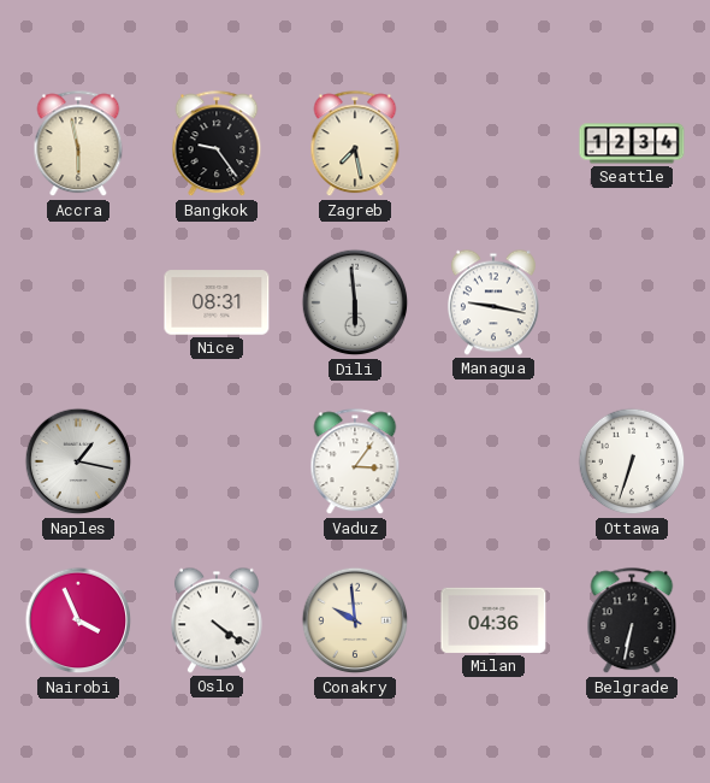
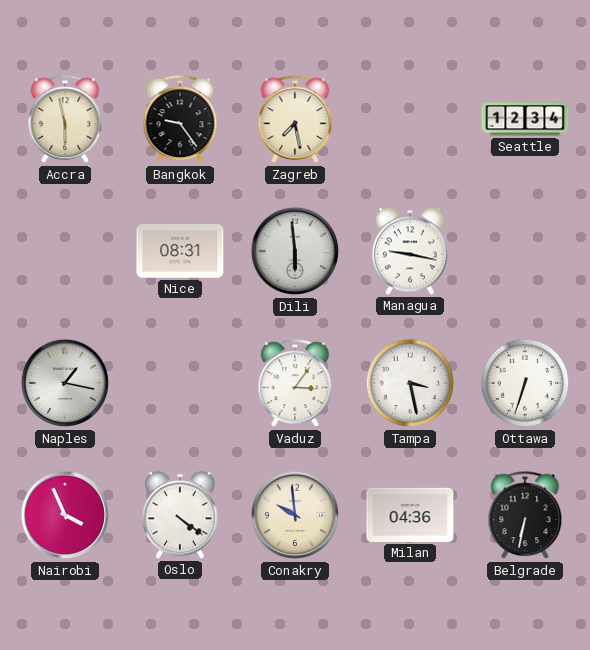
Tampa: none -> 3:28
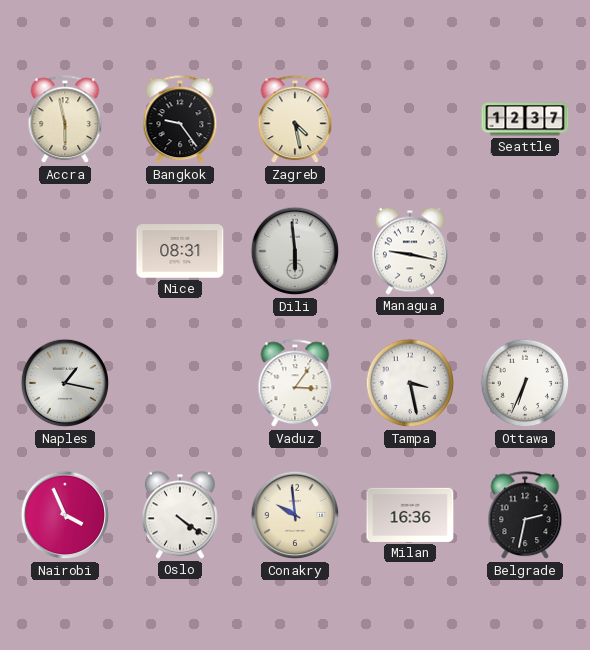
Zagreb: 7:28 -> 4:28
Seattle: 12:34 -> 12:37
Ottawa: 6:33 -> 6:34
Milan: 04:36 -> 16:36
Belgrade: 6:32 -> 2:32
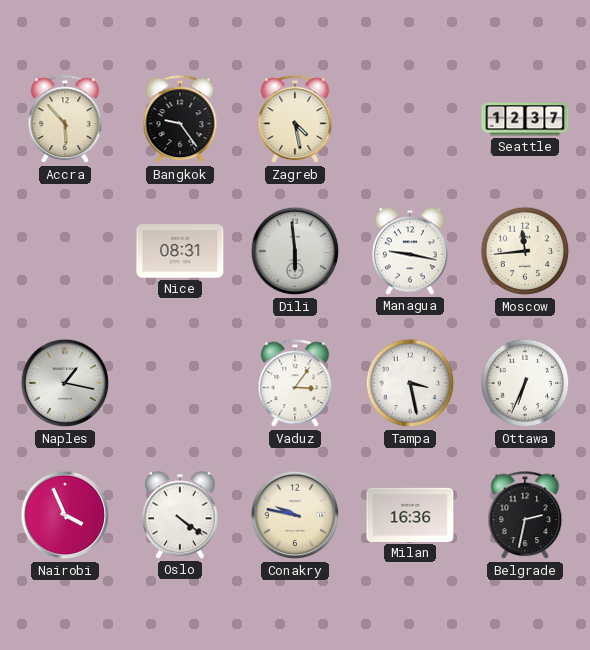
Accra: 5:58 -> 5:53
Moscow: none -> 11:44
Conakry: 9:59 -> 9:47
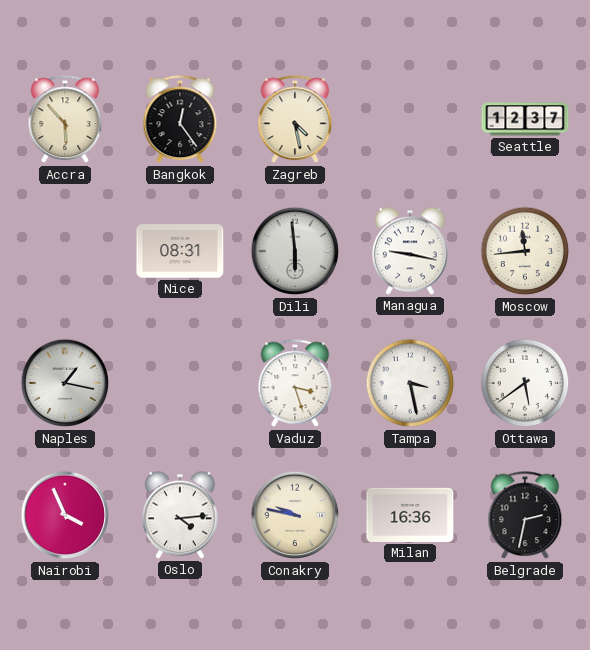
Bangkok: 9:24 -> 12:24
Vaduz: 3:06 -> 3:27
Ottawa: 6:34 -> 5:39
Oslo: 4:21 -> 4:14
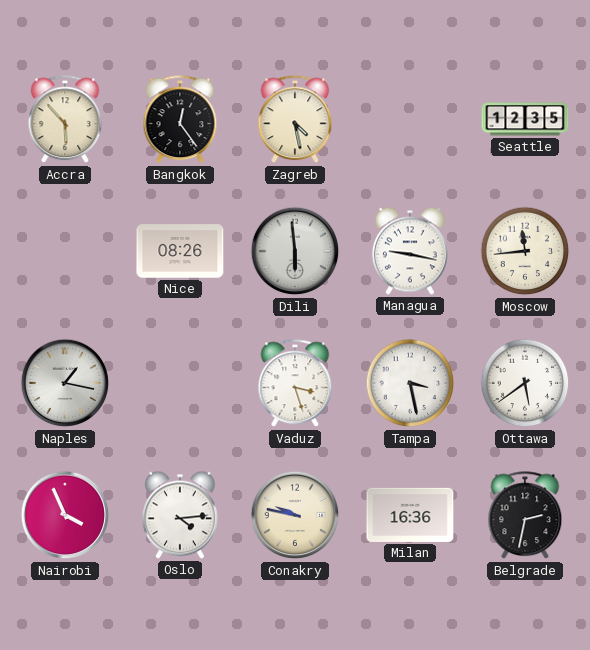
Seattle: 12:37 -> 12:35
Nice: 08:31 -> 08:26
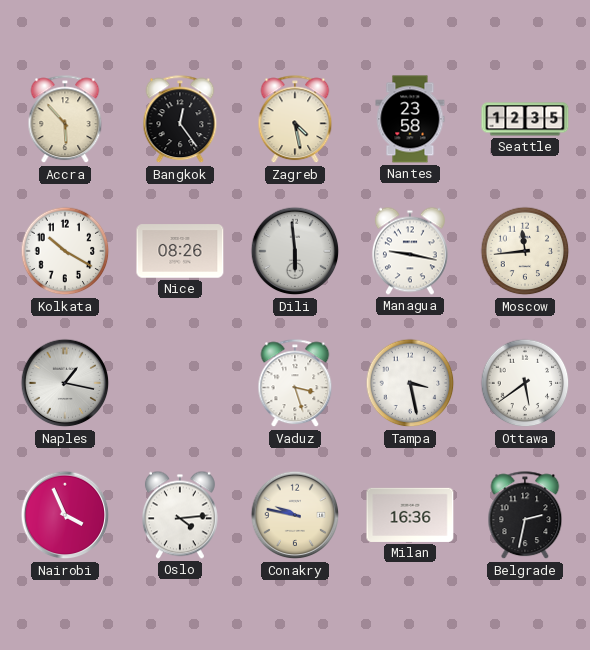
Nantes: none -> 23:58
Kolkata: none -> 10:20
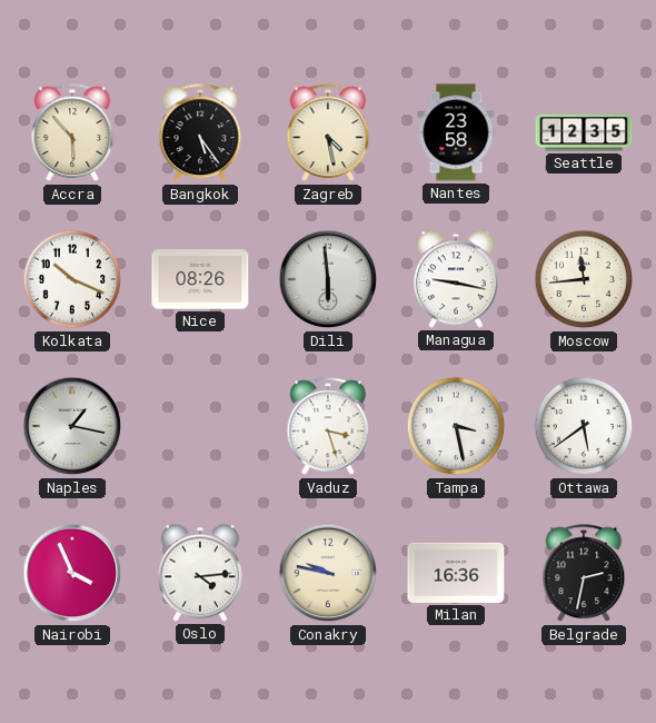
Bangkok: 12:24 -> 5:24
Kolkata: 10:20 -> 10:19
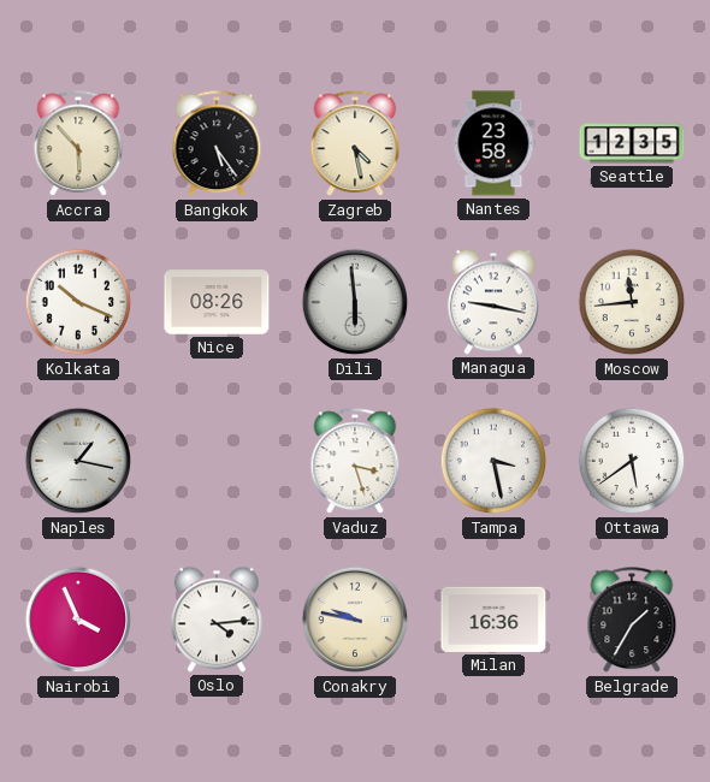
Belgrade: 2:32 -> 1:35
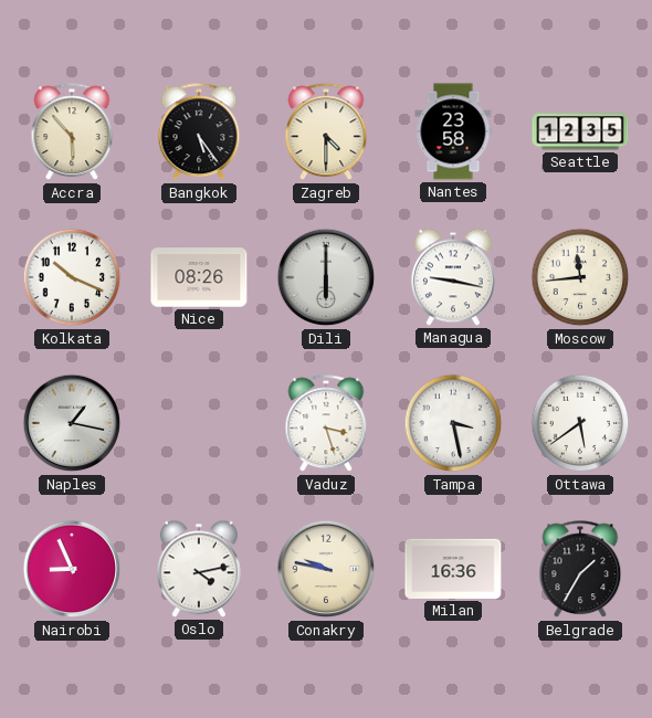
Zagreb: 4:28 -> 4:30
Dili: 5:59 -> 6:00
Nairobi: 3:56 -> 8:56
Oslo: 4:14 -> 4:13
